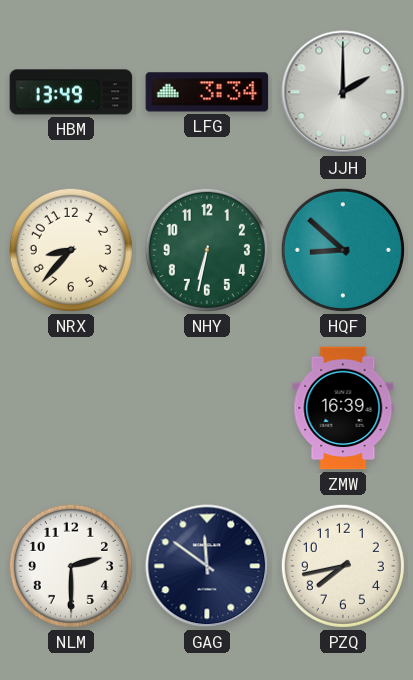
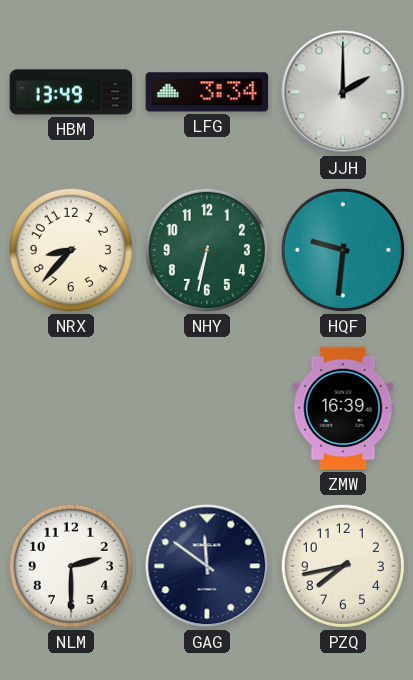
HQF: 8:52 -> 9:31
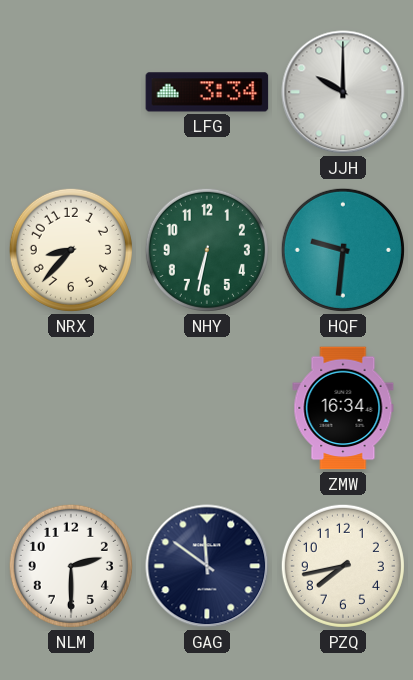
HBM: 13:49 -> none
JJH: 2:00 -> 10:00
ZMW: 16:39 -> 16:34
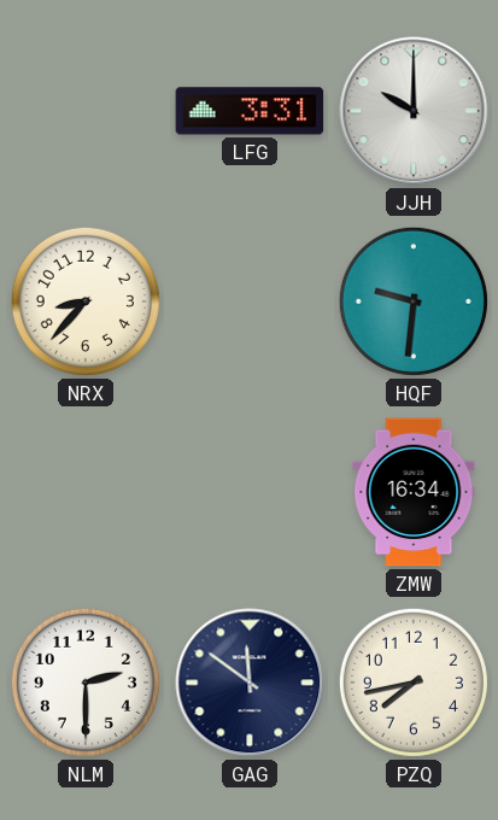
LFG: 3:34 -> 3:31
NHY: 6:32 -> none
